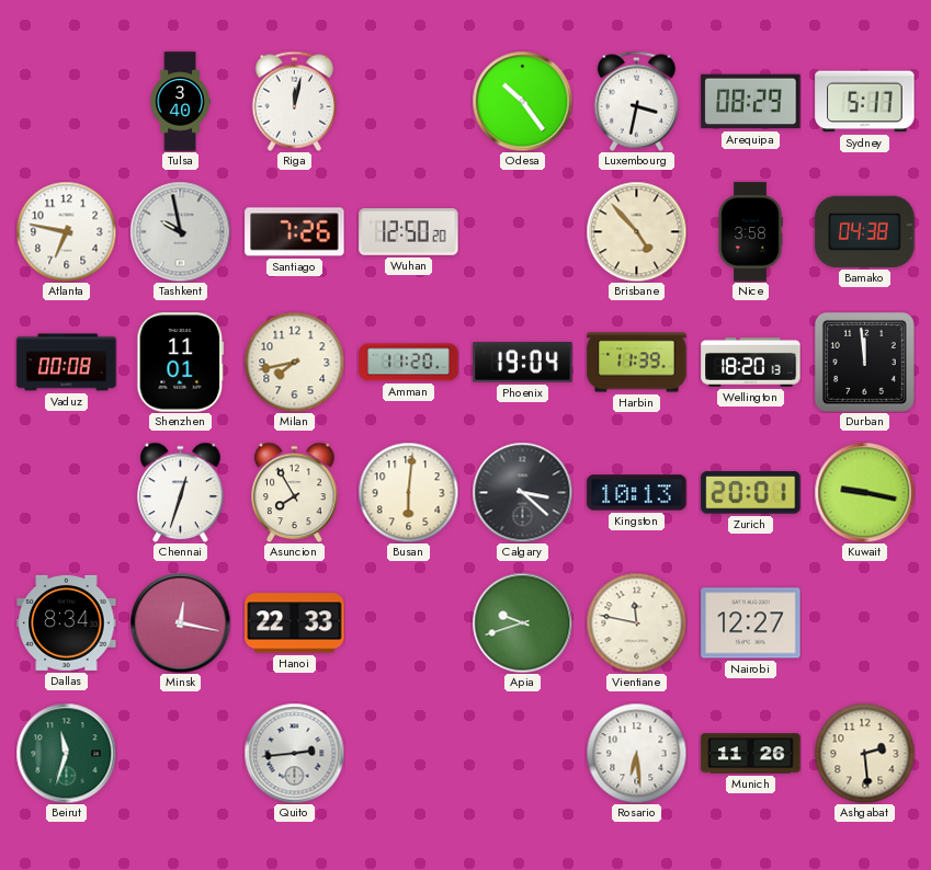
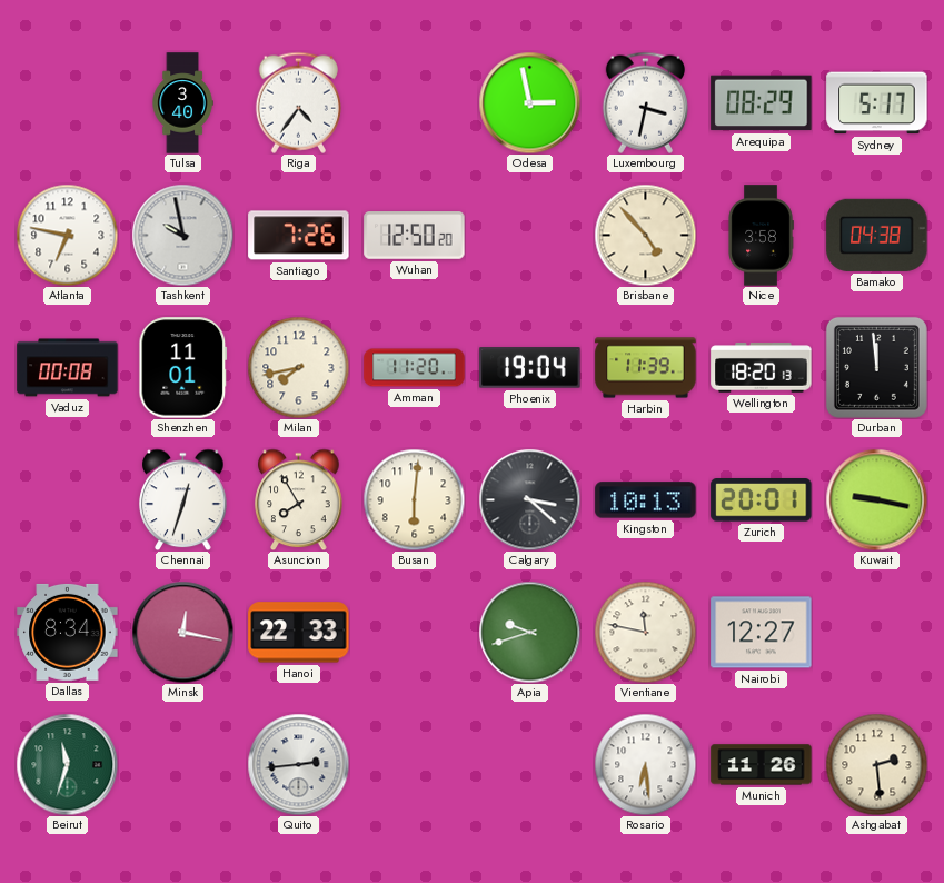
Riga: 12:02 -> 4:36
Odesa: 10:24 -> 2:58
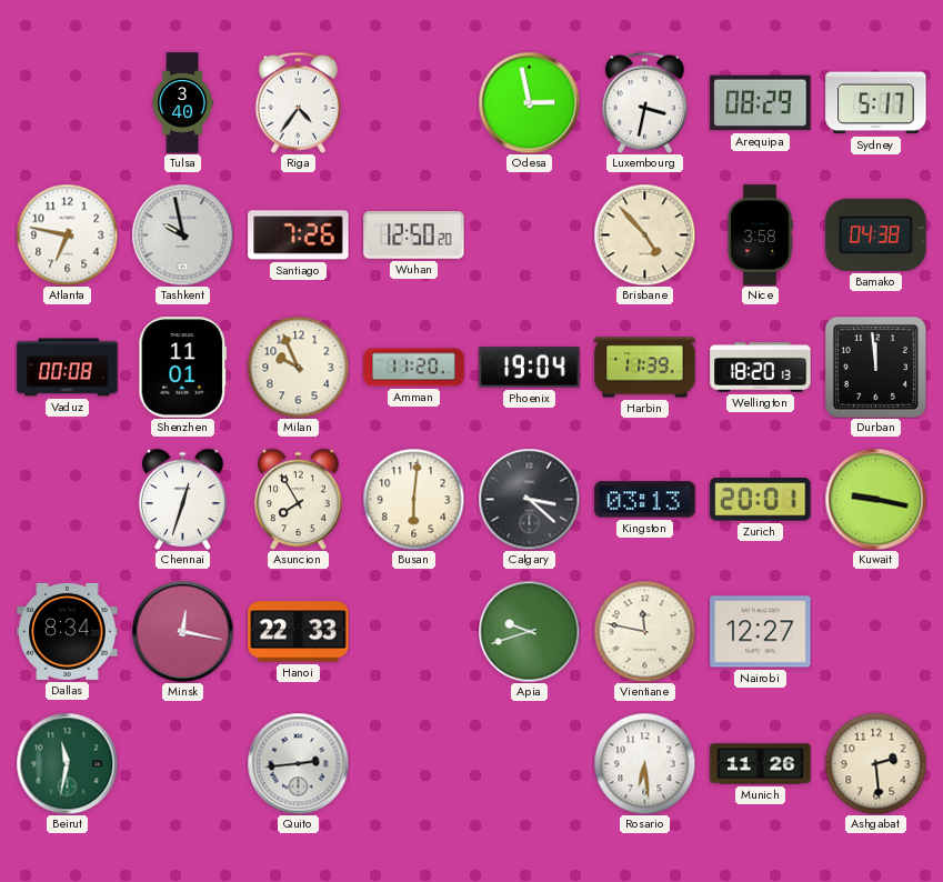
Milan: 7:43 -> 9:56
Kingston: 10:13 -> 03:13
Beirut: 11:33 -> 11:32
